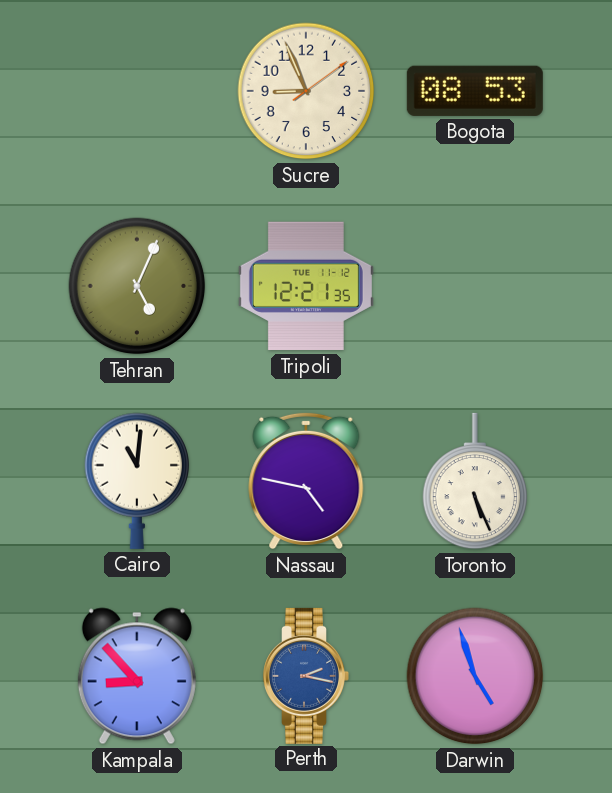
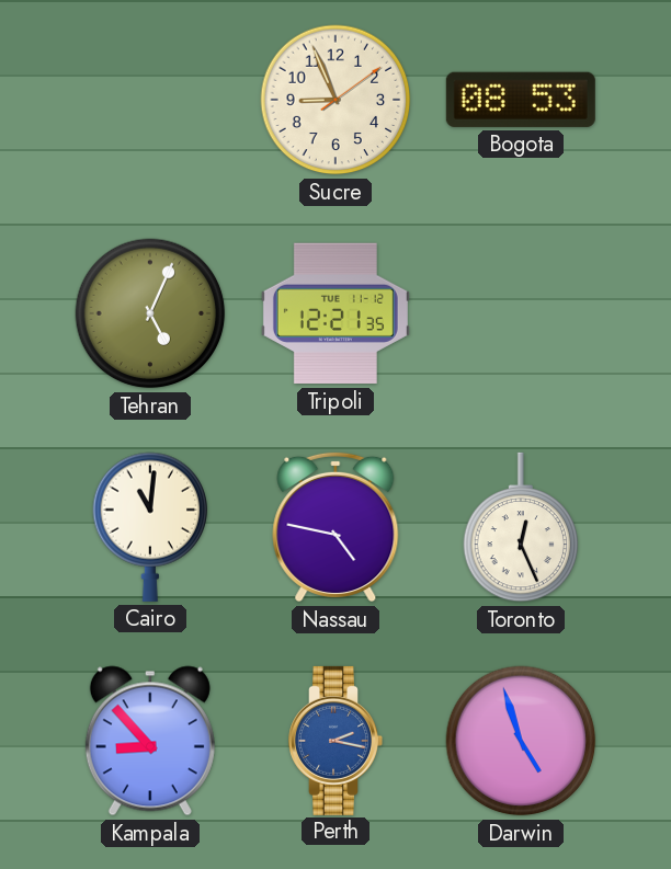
Toronto: 5:26 -> 12:26
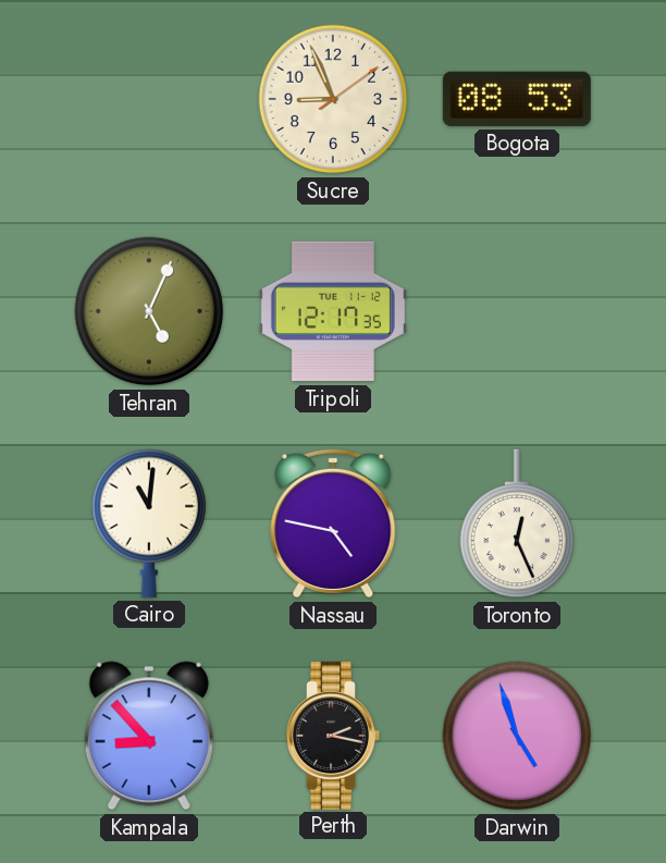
Tripoli: 12:21 -> 12:17
Perth dial: blue -> black
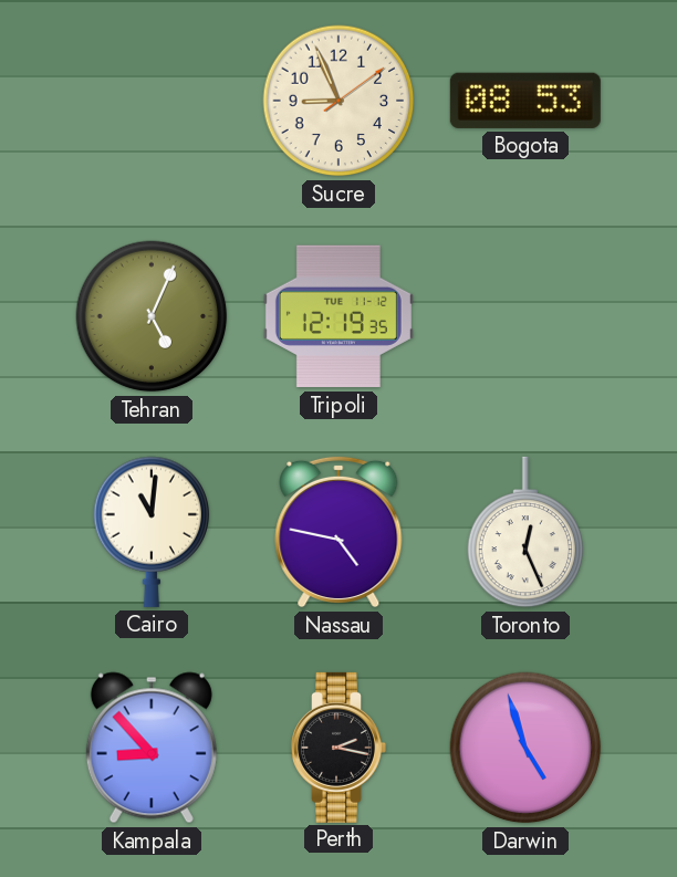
Tripoli: 12:17 -> 12:19
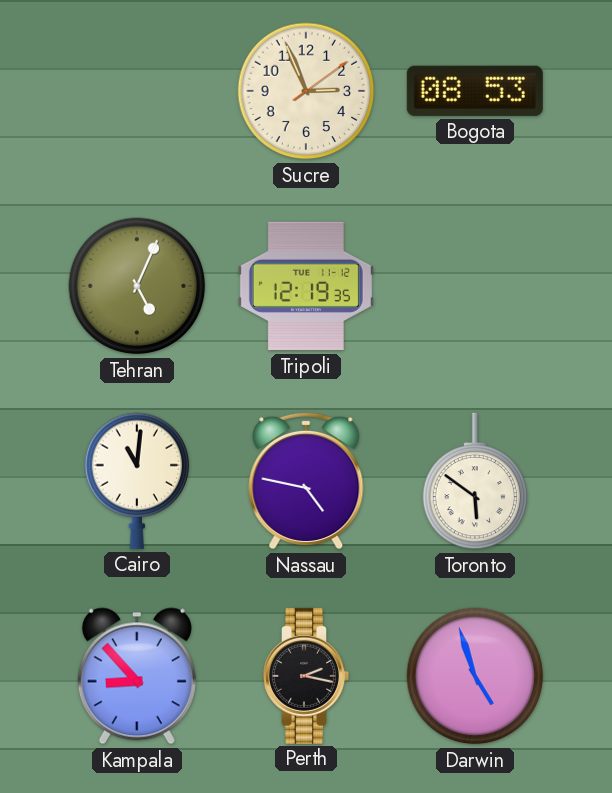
Sucre: 8:56 -> 2:56
Toronto: 12:26 -> 5:51
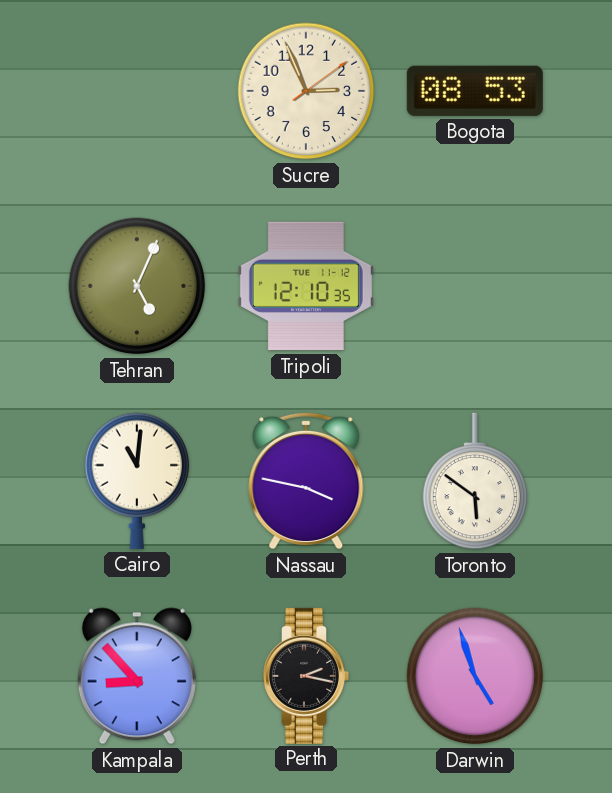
Tripoli: 12:19 -> 12:10
Nassau: 4:47 -> 3:47
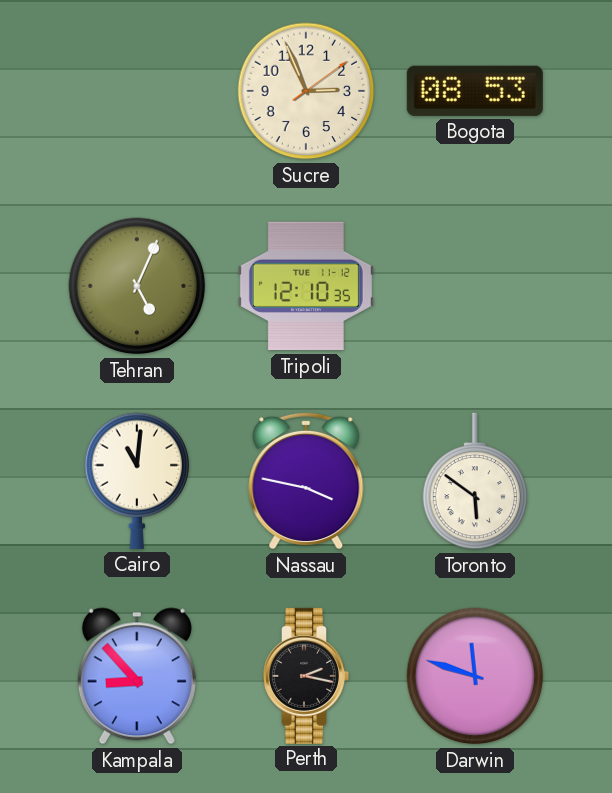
Darwin: 4:57 -> 11:48
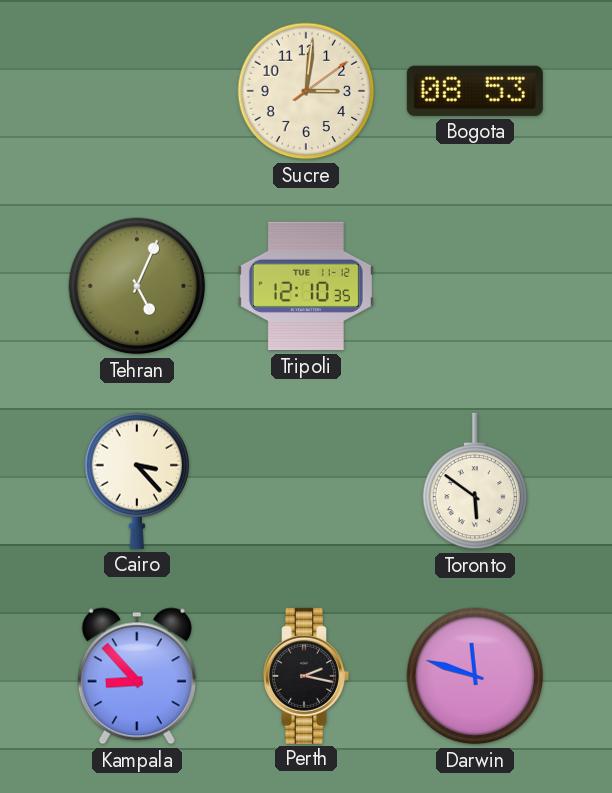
Sucre: 2:56 -> 3:01
Cairo: 11:01 -> 3:23
Nassau: 3:47 -> none
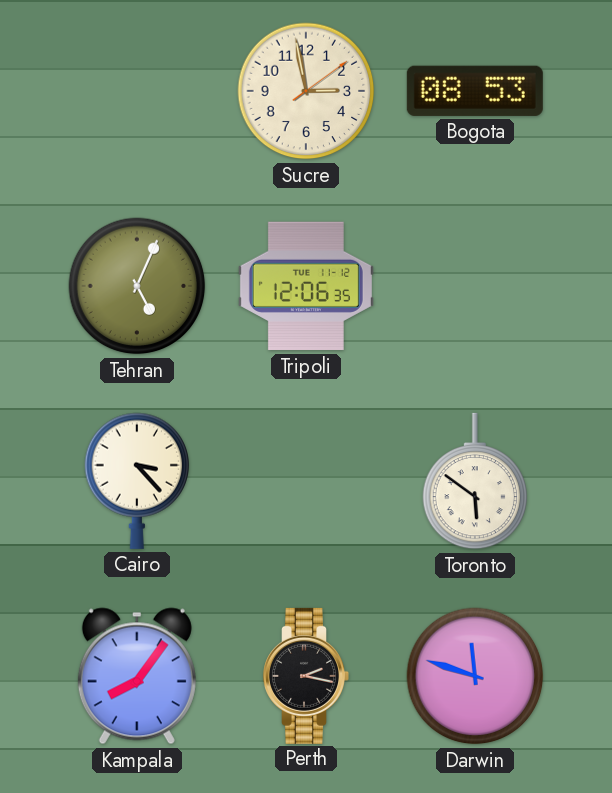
Sucre: 3:01 -> 2:58
Tripoli: 12:10 -> 12:06
Kampala: 8:53 -> 8:06
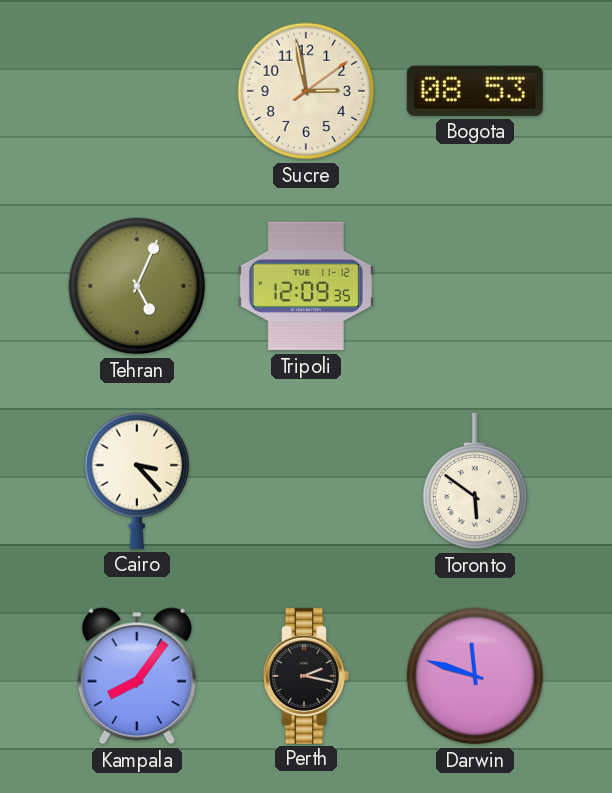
Tripoli: 12:06 -> 12:09
